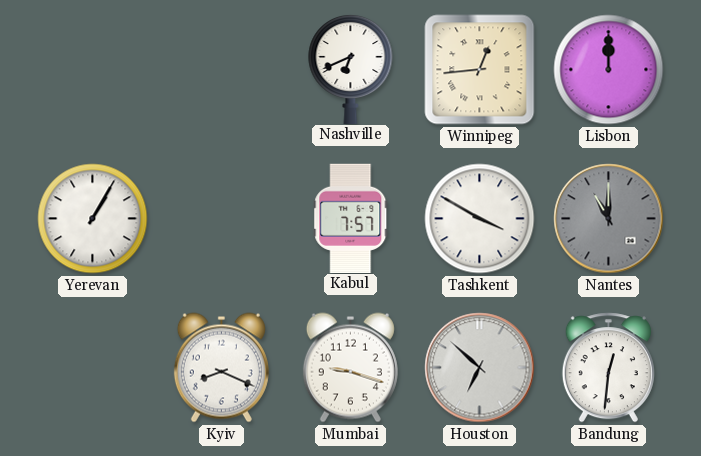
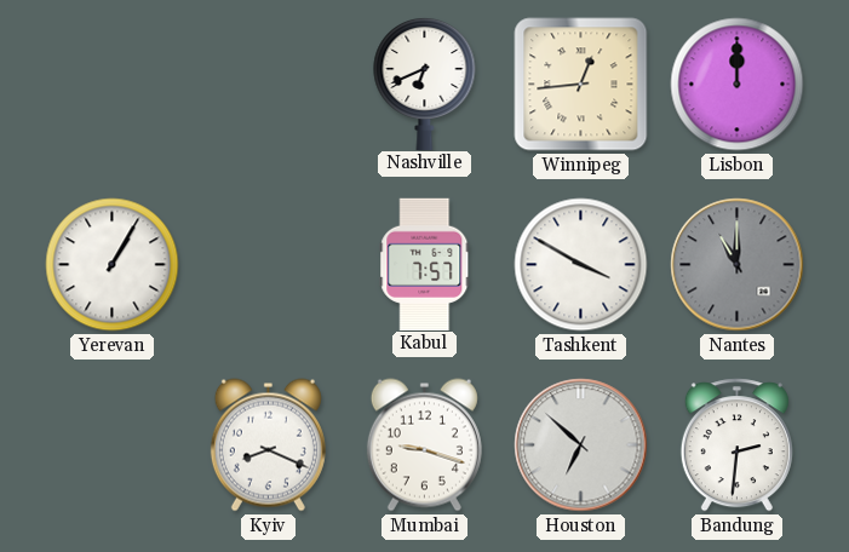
Bandung: 12:31 -> 2:31
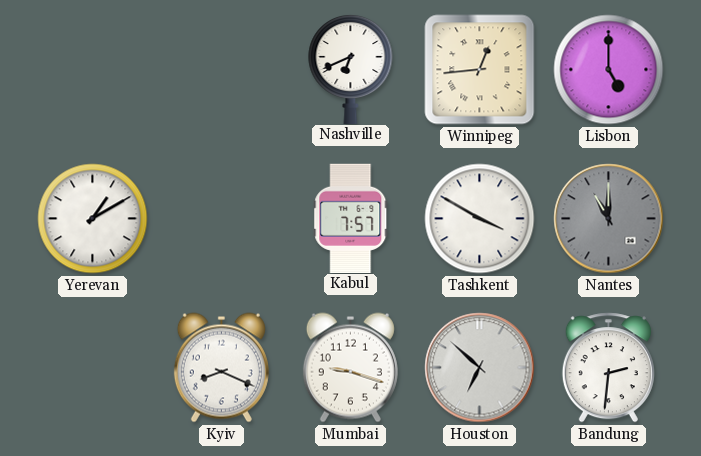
Lisbon: 12:00 -> 5:00
Yerevan: 1:05 -> 1:10
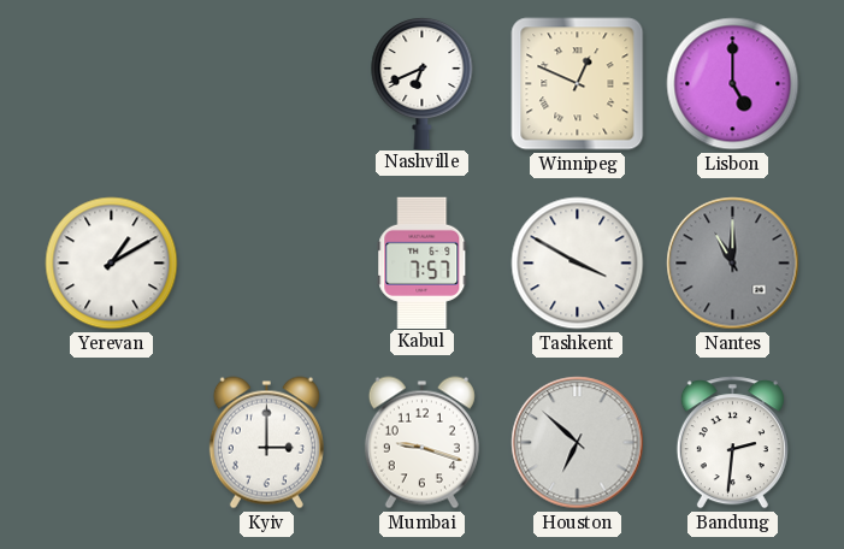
Winnipeg: 12:44 -> 12:49
Kyiv: 8:19 -> 3:00
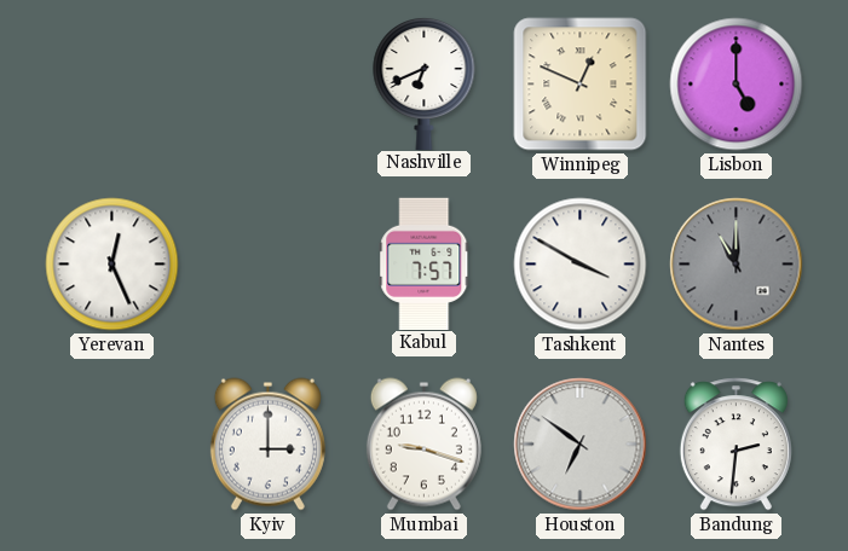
Yerevan: 1:10 -> 12:26
Houston: 6:52 -> 6:51
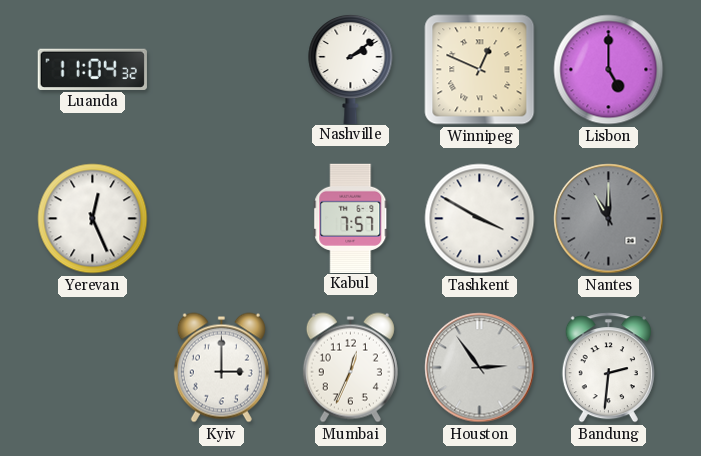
Luanda: none -> 11:04
Nashville: 6:41 -> 2:09
Mumbai: 9:18 -> 12:34
Houston: 6:51 -> 2:54
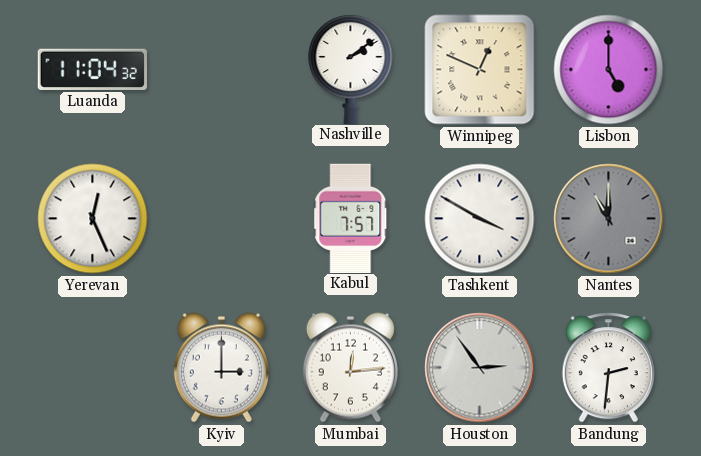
Mumbai: 12:34 -> 12:14
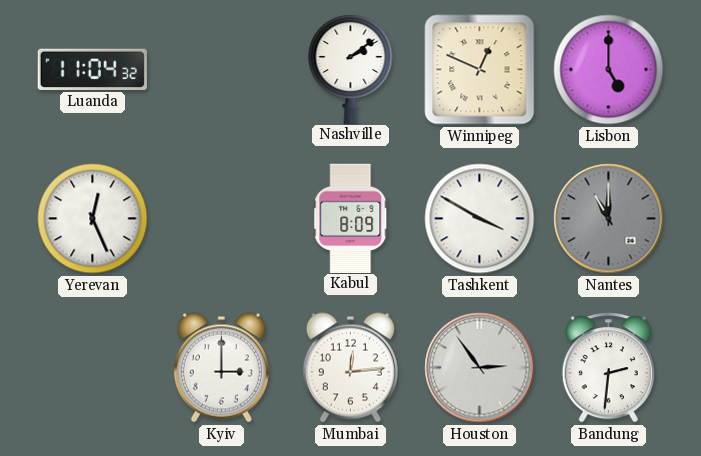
Kabul: 7:57 -> 8:09
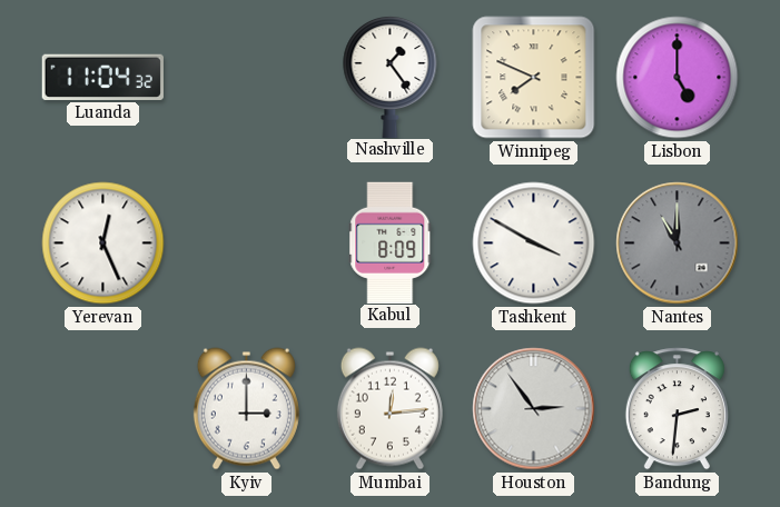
Nashville: 2:09 -> 1:24
Winnipeg: 12:49 -> 7:49
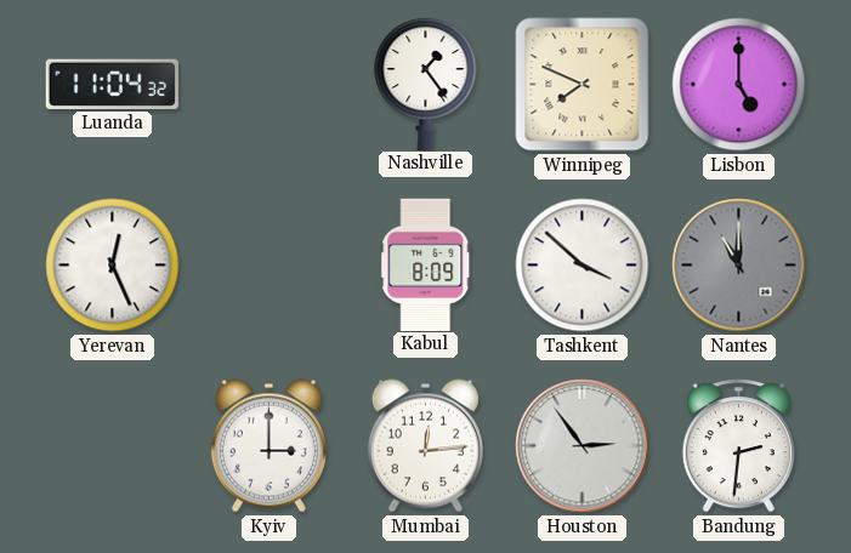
Tashkent: 3:50 -> 3:52
